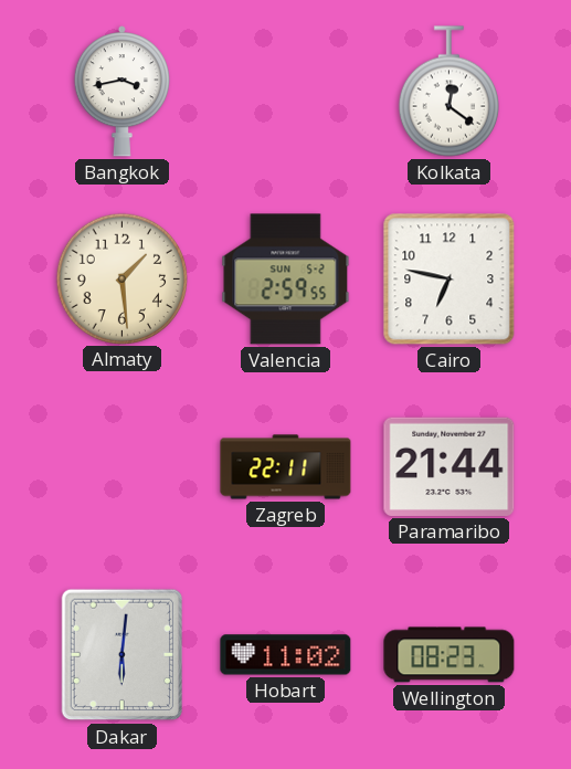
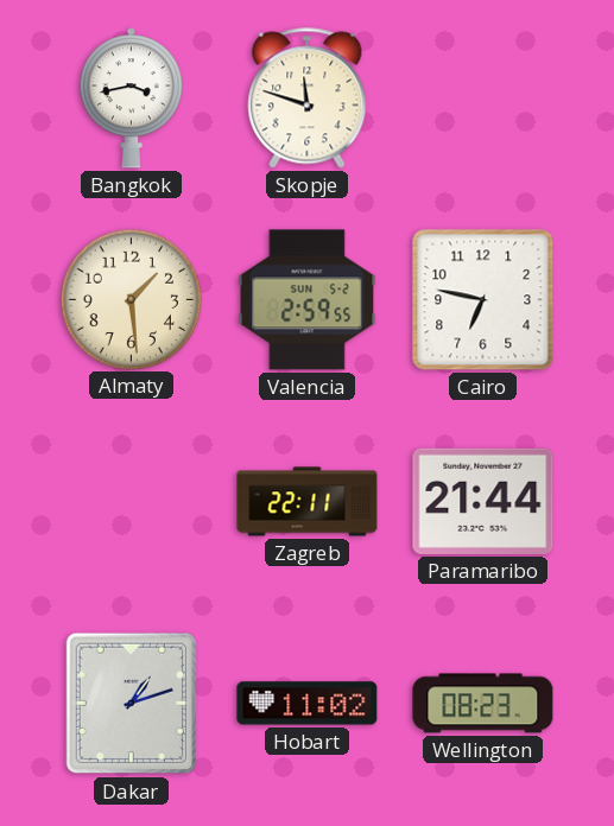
Skopje: none -> 11:48
Kolkata: 12:21 -> none
Dakar: 6:01 -> 1:12
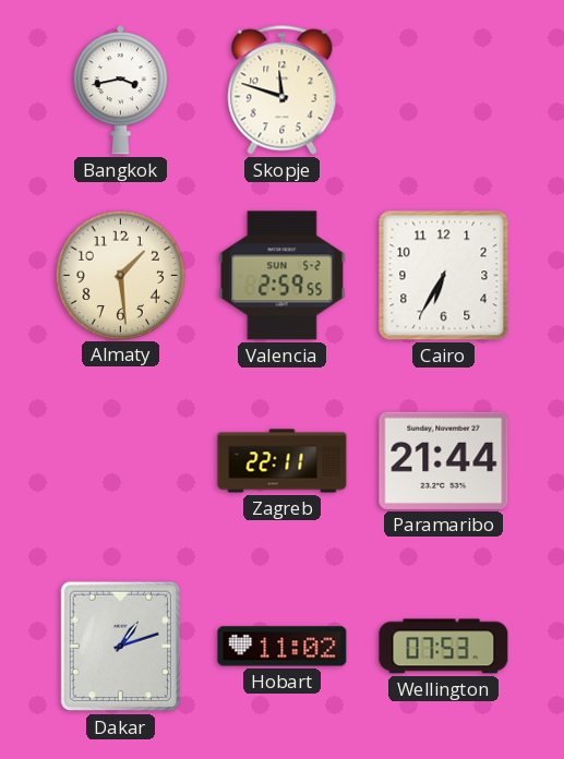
Cairo: 6:47 -> 6:35
Wellington: 08:23 -> 07:53
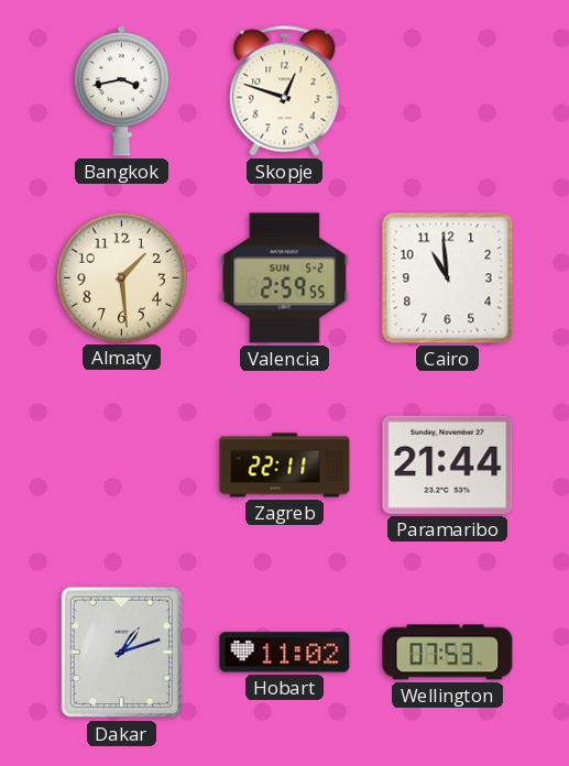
Skopje: 11:48 -> 12:48
Cairo: 6:35 -> 10:59
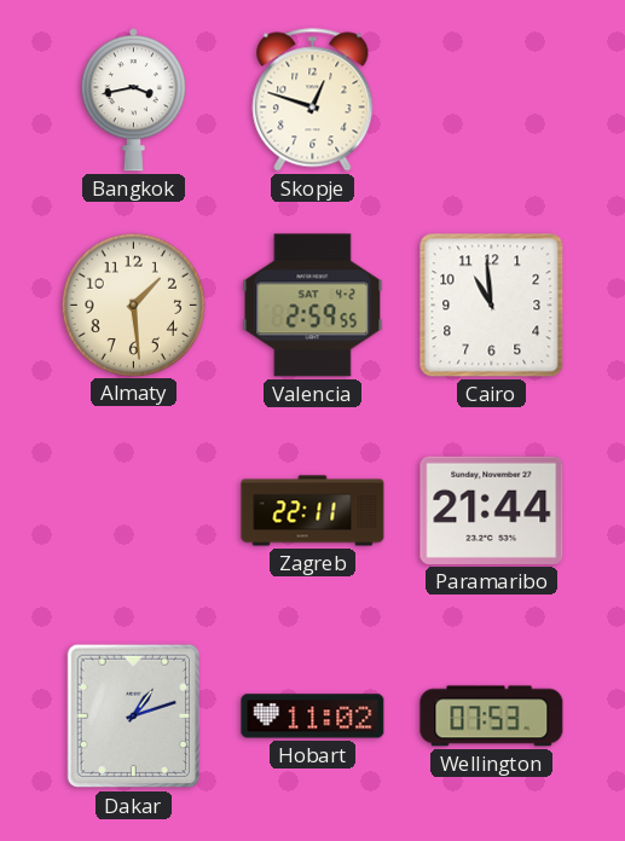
Valencia date: SUN 5-2 -> SAT 4-2
